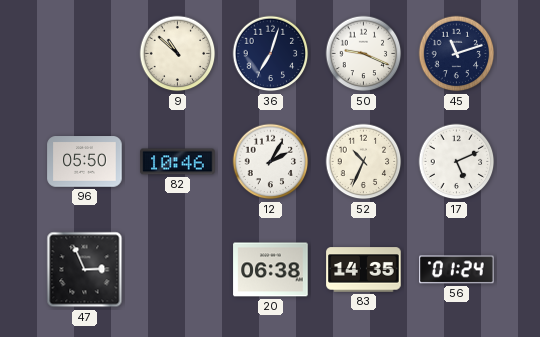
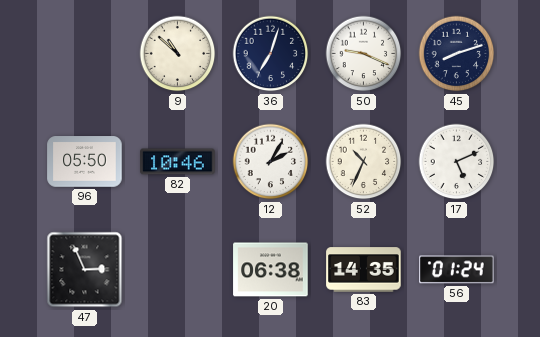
45: 11:12 -> 8:12
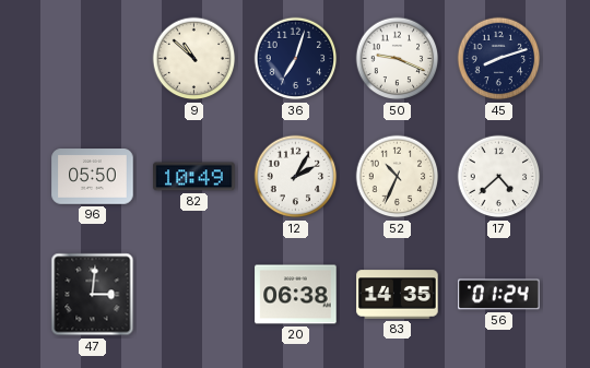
82: 10:46 -> 10:49
17: 5:11 -> 4:38
47: 2:56 -> 3:01
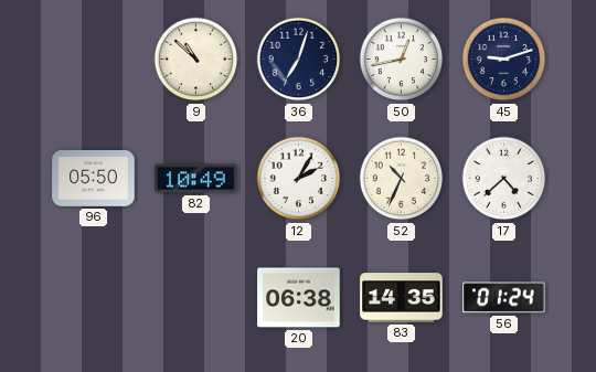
50: 9:19 -> 12:43
45: 8:12 -> 9:12
47: 3:01 -> none
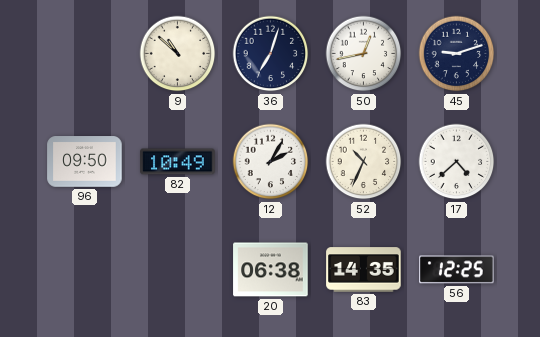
96: 05:50 -> 09:50
56: 01:24 -> 12:25
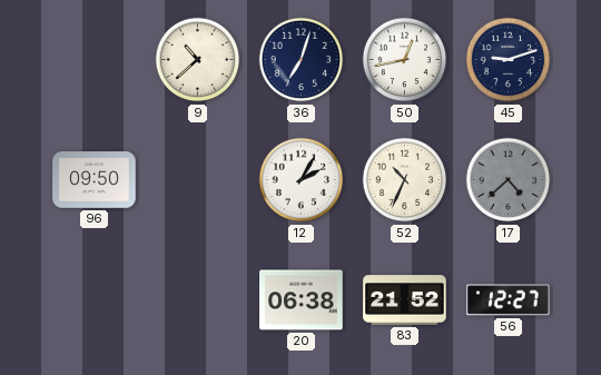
9: 10:52 -> 10:38
82: 10:49 -> none
17 dial: white -> grey
83: 14:35 -> 21:52
56: 12:25 -> 12:27
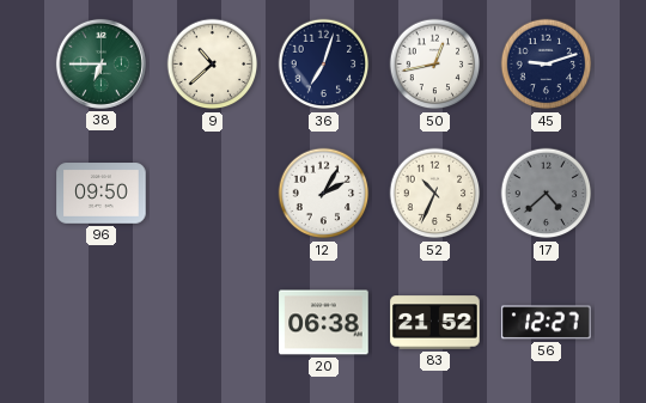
38: none -> 6:45
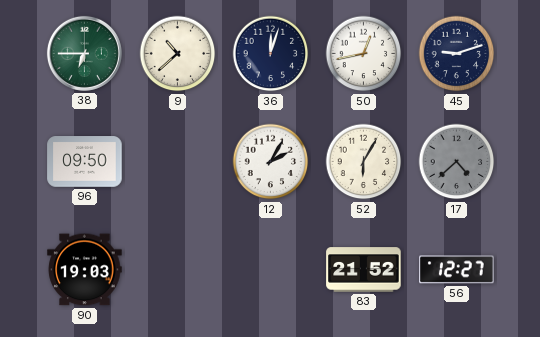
36: 7:03 -> 12:03
52: 10:34 -> 6:05
90: none -> 19:03
20: 06:38 -> none
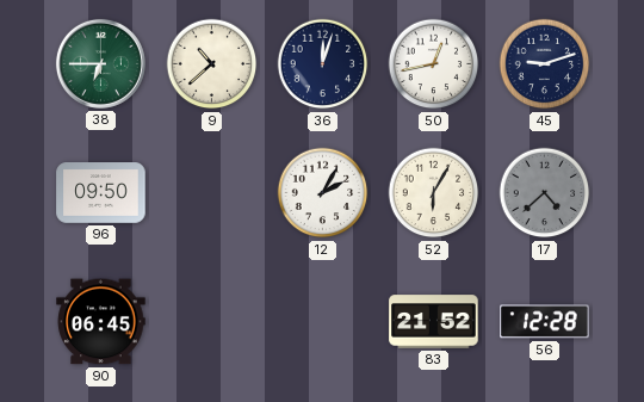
90: 19:03 -> 06:45
56: 12:27 -> 12:28
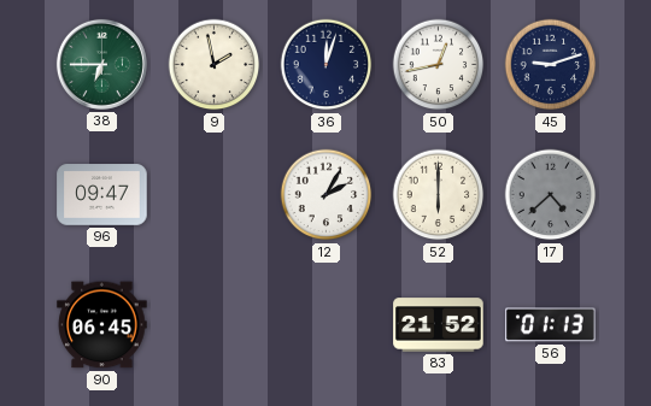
9: 10:38 -> 1:58
96: 09:50 -> 09:47
52: 6:05 -> 6:00
56: 12:28 -> 01:13
